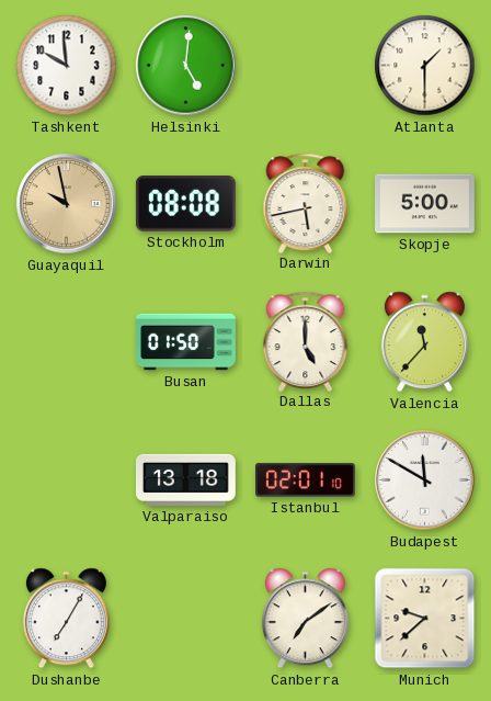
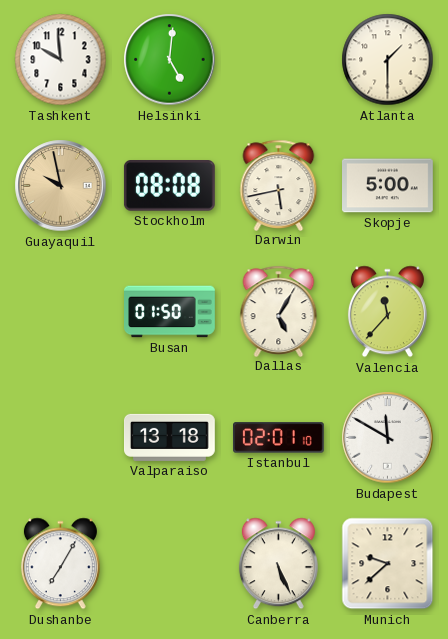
Dallas: 5:00 -> 5:05
Canberra: 7:09 -> 5:26
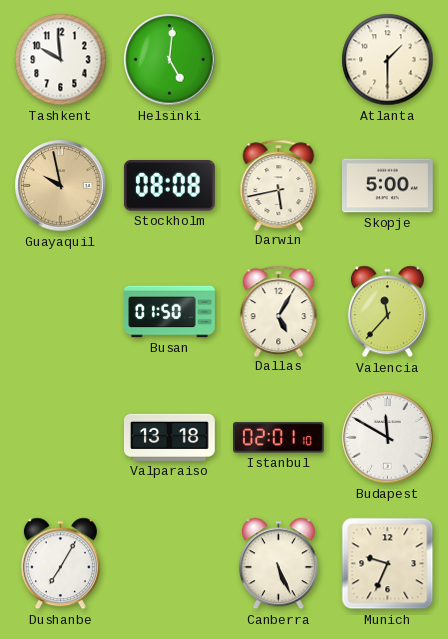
Munich: 9:38 -> 9:34
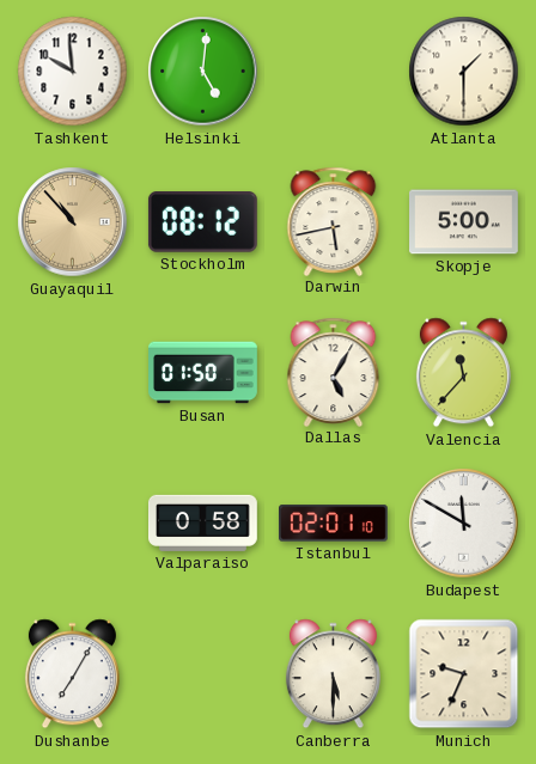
Guayaquil: 9:58 -> 10:53
Stockholm: 08:08 -> 08:12
Valparaiso: 13:18 -> 0:58
Canberra: 5:26 -> 5:30
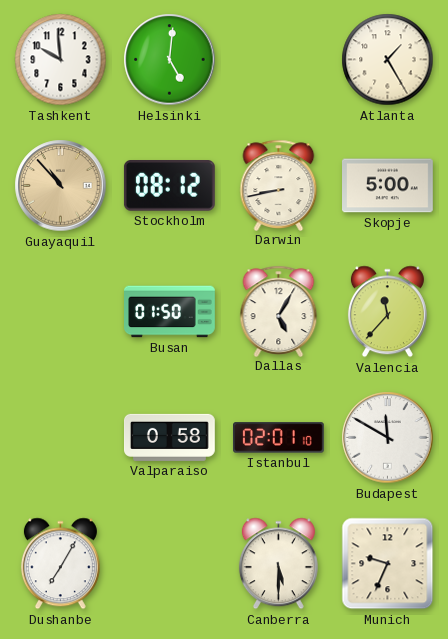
Atlanta: 1:30 -> 1:25
Darwin: 5:43 -> 8:43
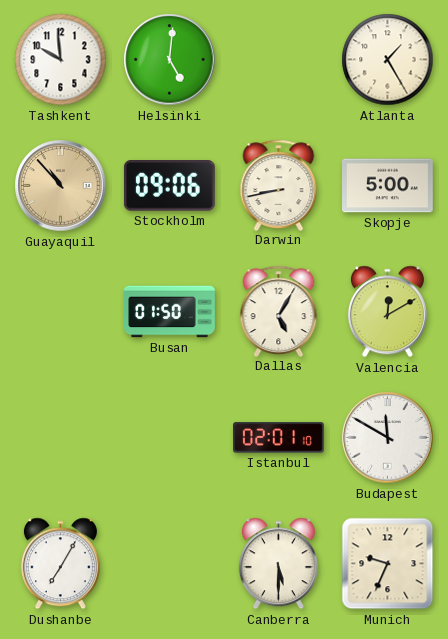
Stockholm: 08:12 -> 09:06
Valencia: 11:37 -> 12:10
Valparaiso: 0:58 -> none
